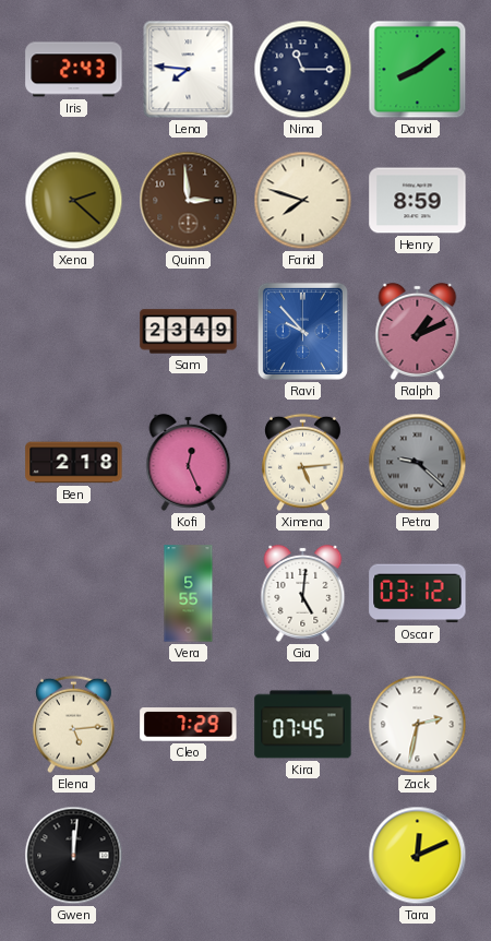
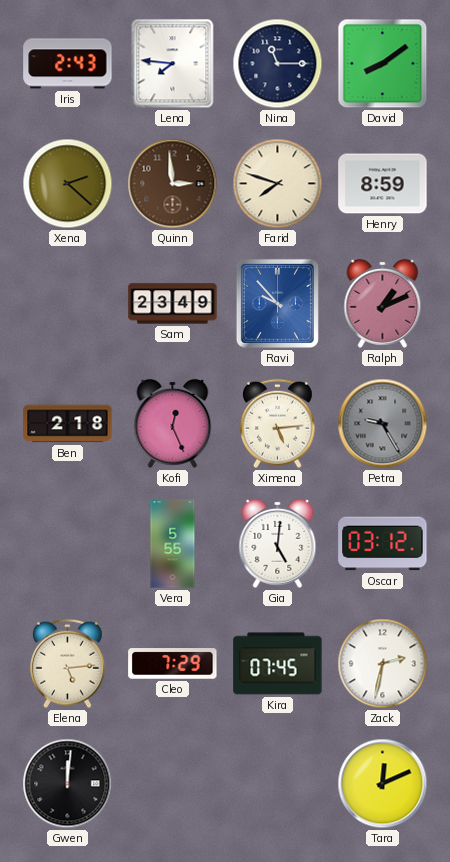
Petra: 9:22 -> 9:25
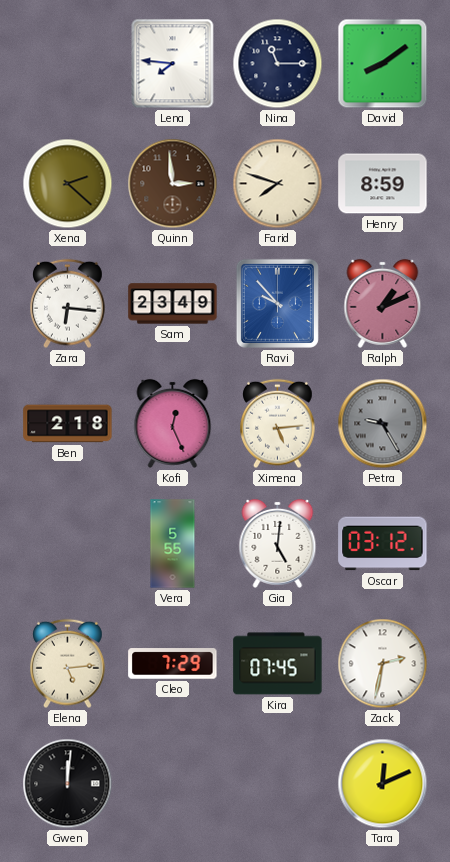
Iris: 2:43 -> none
Zara: none -> 6:16
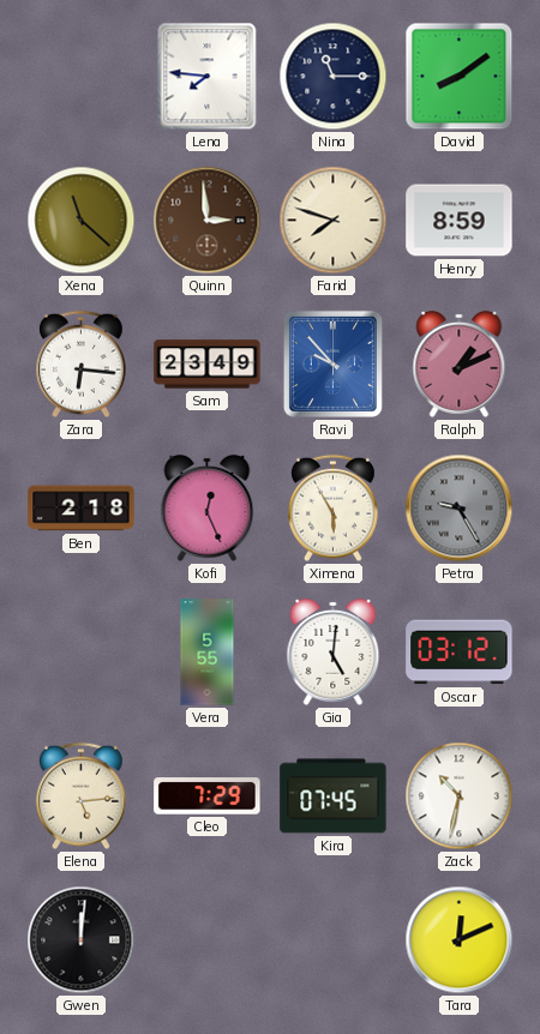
Xena: 2:22 -> 11:22
Ximena: 5:14 -> 5:55
Zack: 2:32 -> 10:32
